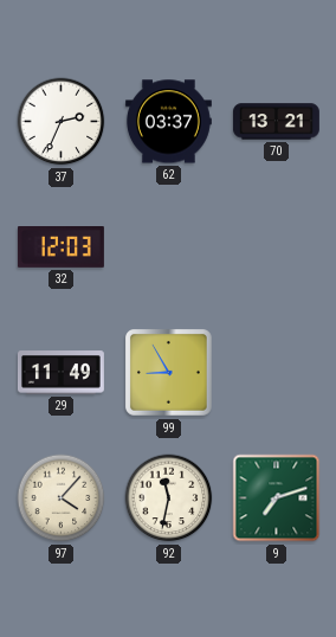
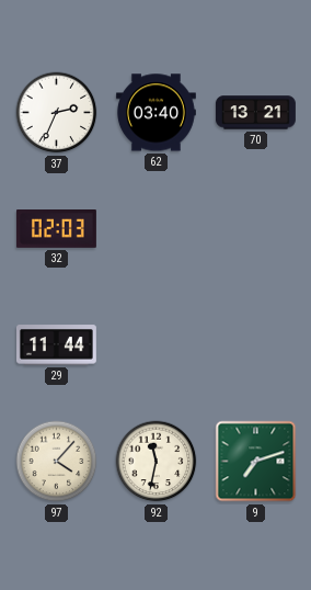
62: 03:37 -> 03:40
32: 12:03 -> 02:03
29: 11:49 -> 11:44
99: 8:55 -> none
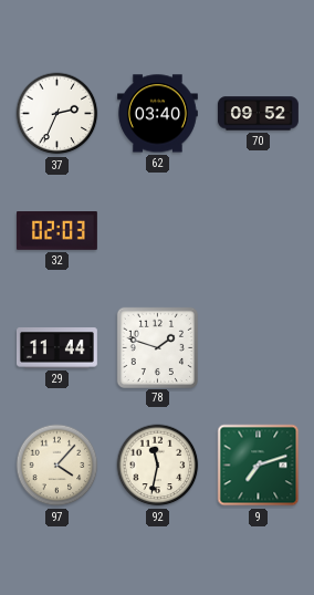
70: 13:21 -> 09:52
78: none -> 1:48
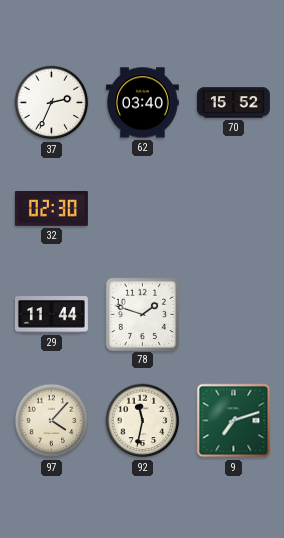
70: 09:52 -> 15:52
32: 02:03 -> 02:30
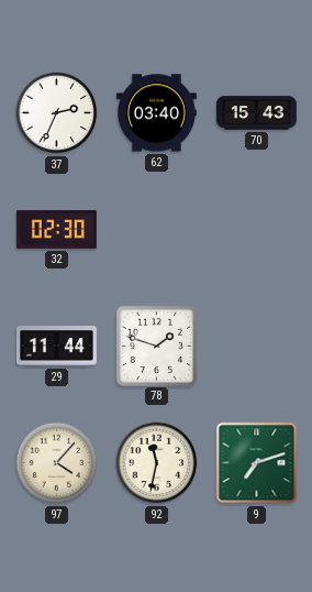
70: 15:52 -> 15:43
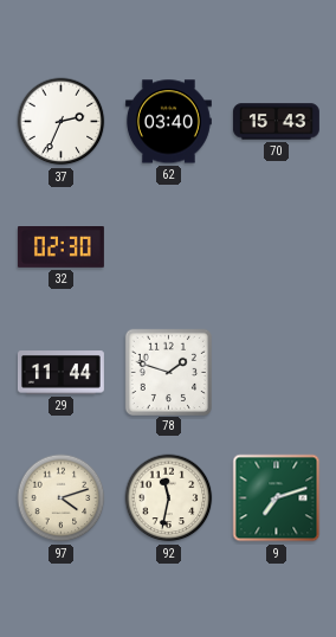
97: 4:07 -> 4:12
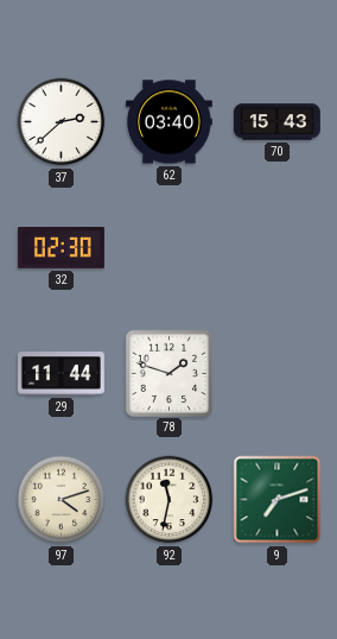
37: 2:34 -> 2:38
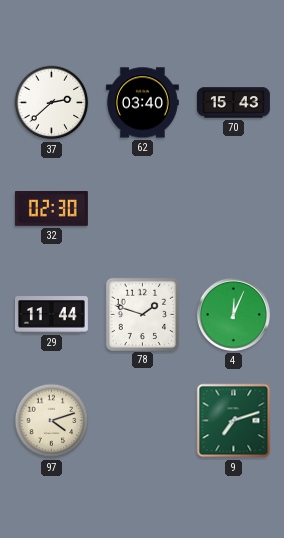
4: none -> 12:04
92: 11:32 -> none
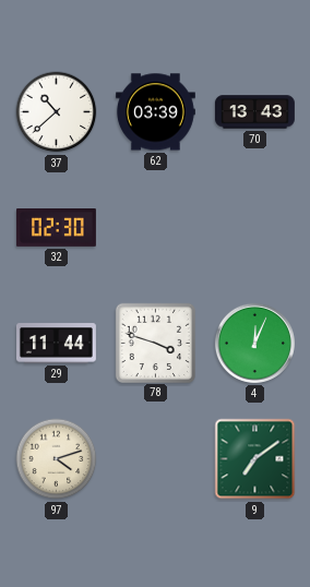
37: 2:38 -> 10:38
62: 03:40 -> 03:39
70: 15:43 -> 13:43
78: 1:48 -> 3:48
9: 7:12 -> 7:09
